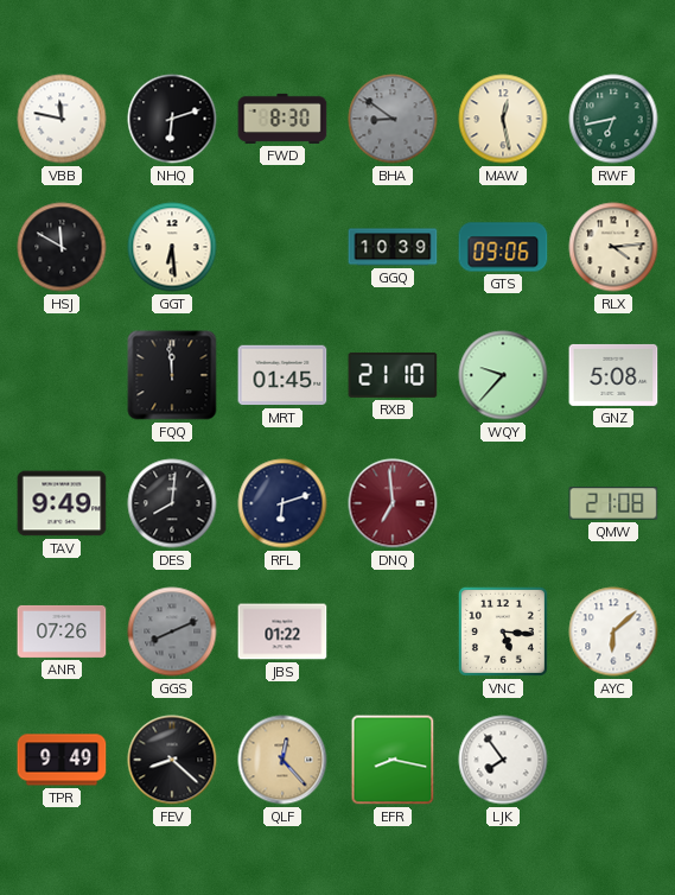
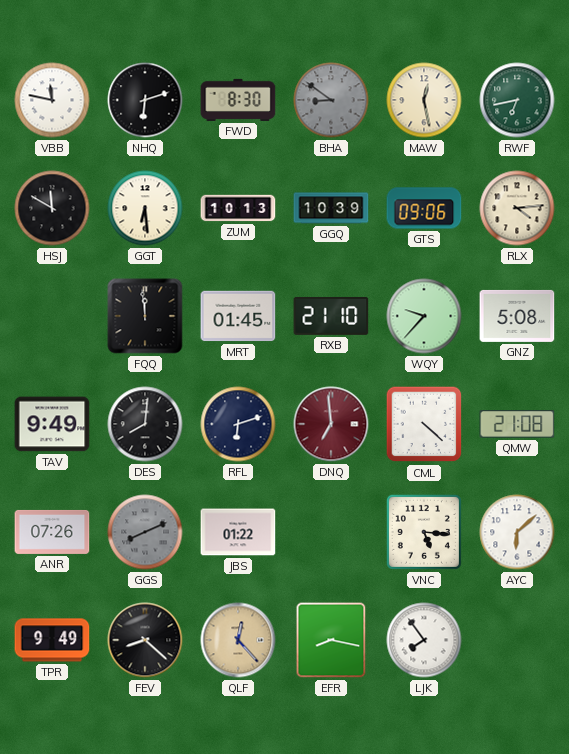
ZUM: none -> 10:13
CML: none -> 4:22
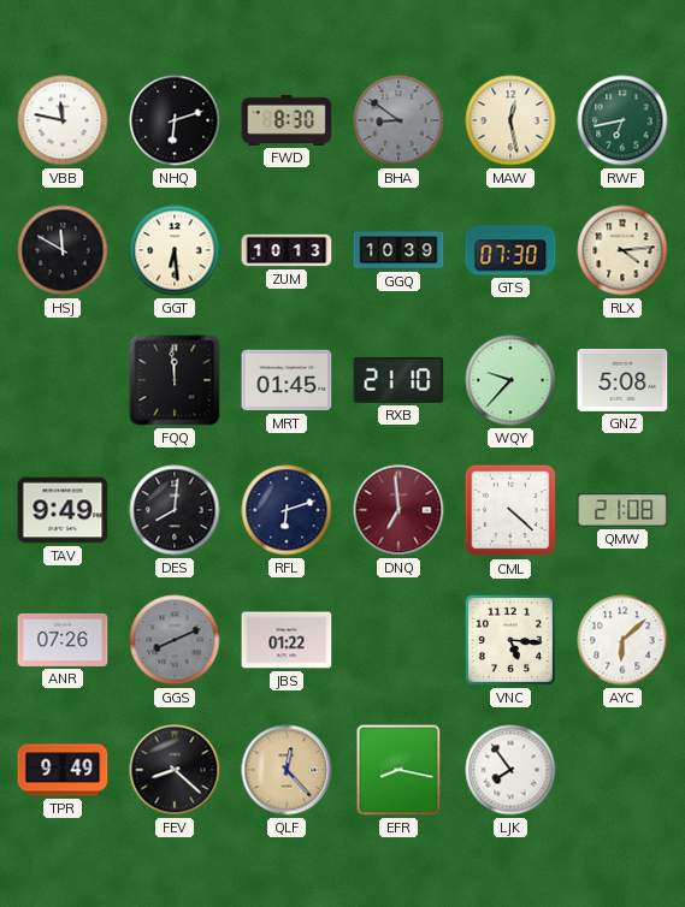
GTS: 09:06 -> 07:30
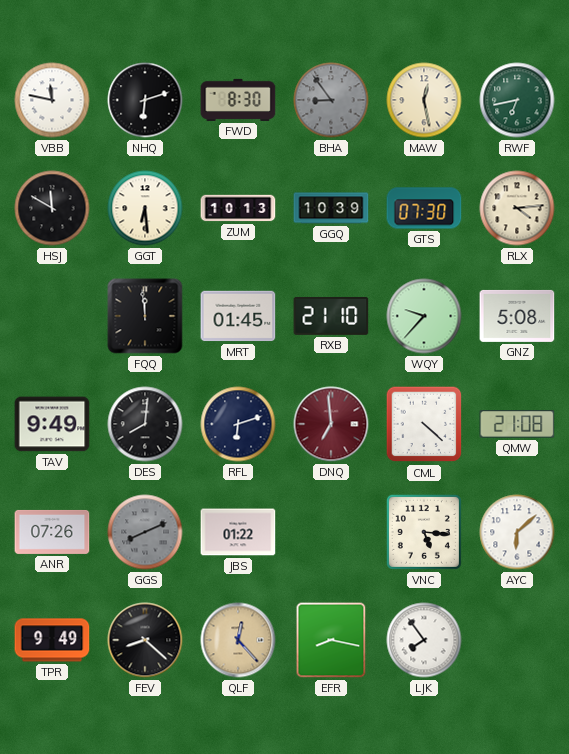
BHA: 8:51 -> 8:54
